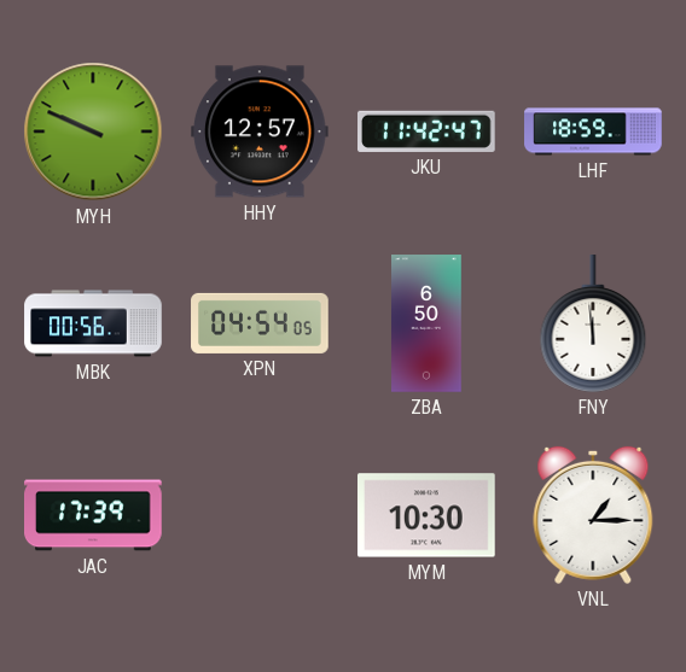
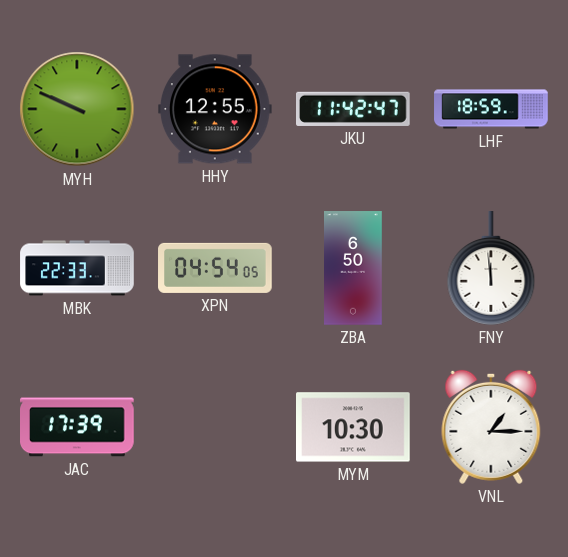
HHY: 12:57 -> 12:55
MBK: 00:56 -> 22:33
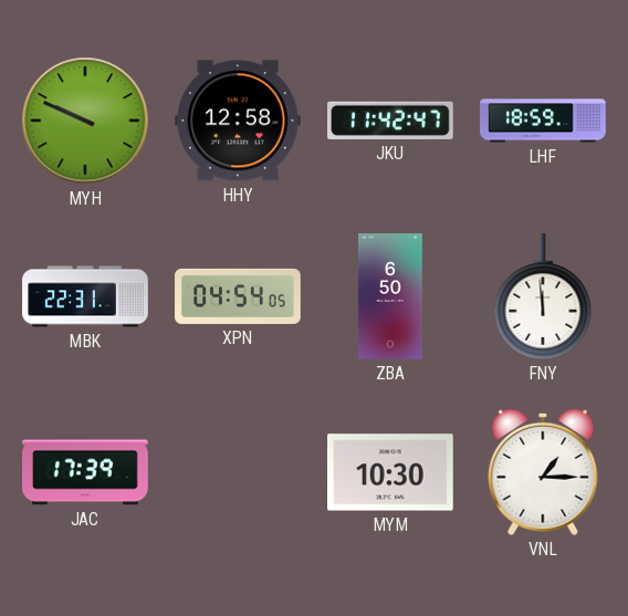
HHY: 12:55 -> 12:58
MBK: 22:33 -> 22:31
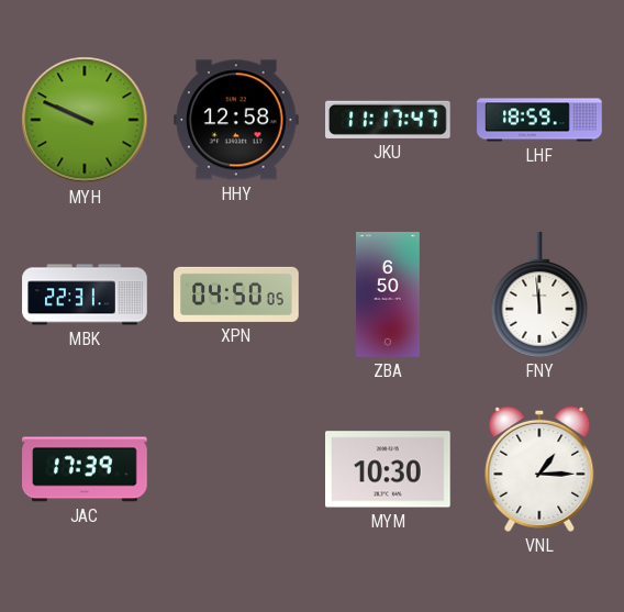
JKU: 11:42 -> 11:17
XPN: 04:54 -> 04:50
